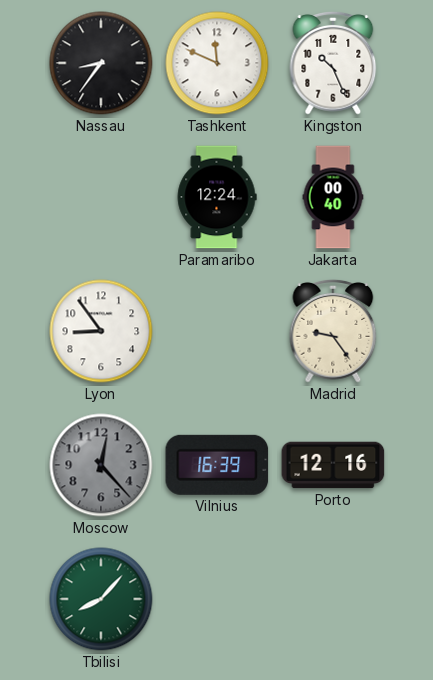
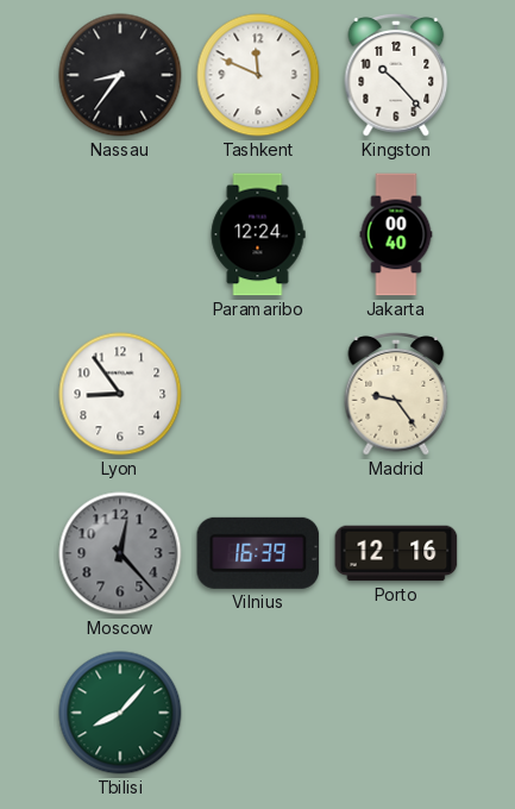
Kingston: 10:26 -> 10:23
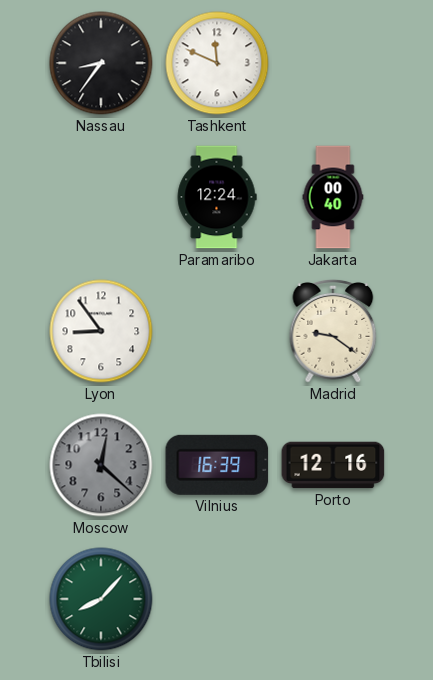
Kingston: 10:23 -> none
Madrid: 9:24 -> 9:21
Moscow: 12:23 -> 12:22
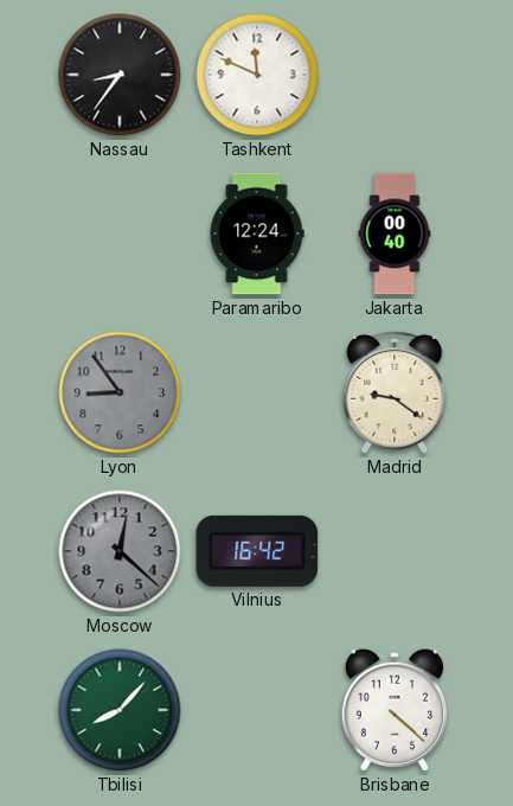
Lyon dial: white -> grey
Vilnius: 16:39 -> 16:42
Porto: 12:16 -> none
Brisbane: none -> 4:22
